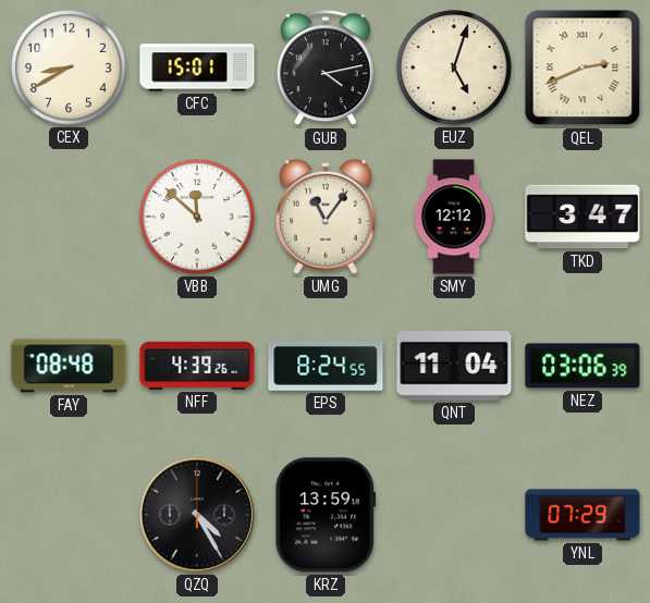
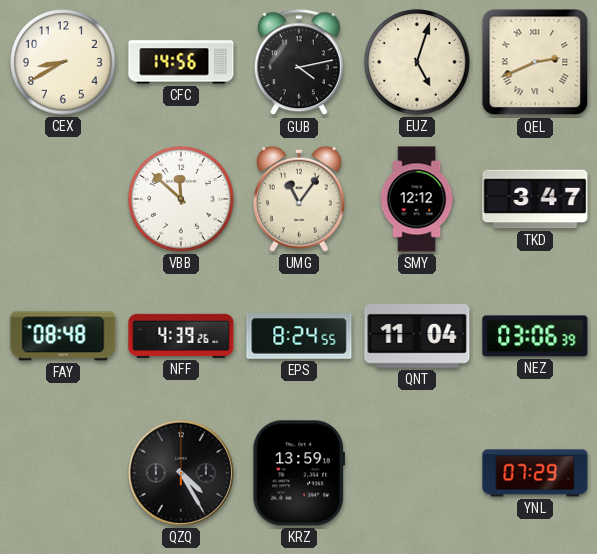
CFC: 15:01 -> 14:56
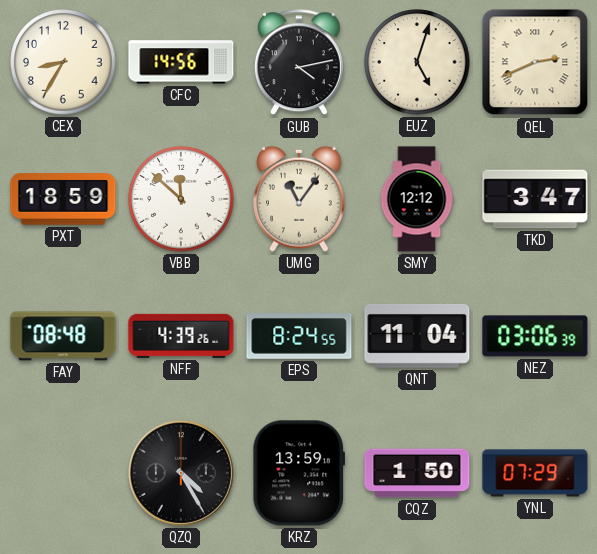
CEX: 8:40 -> 8:35
PXT: none -> 18:59
CQZ: none -> 1:50
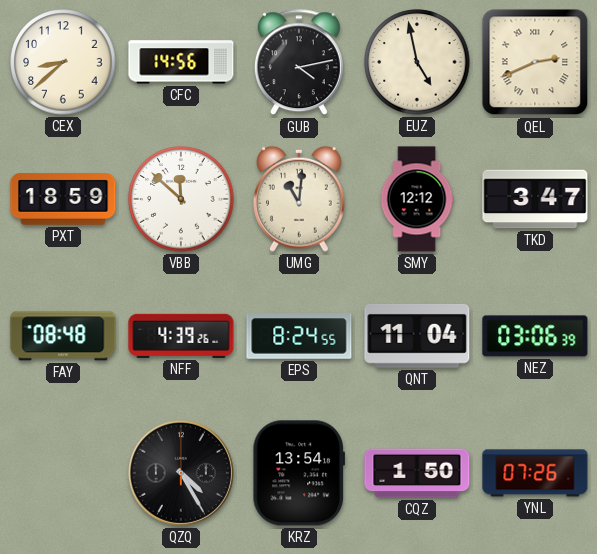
CEX: 8:35 -> 8:38
EUZ: 5:03 -> 4:58
UMG: 11:06 -> 11:01
KRZ: 13:59 -> 13:54
YNL: 07:29 -> 07:26
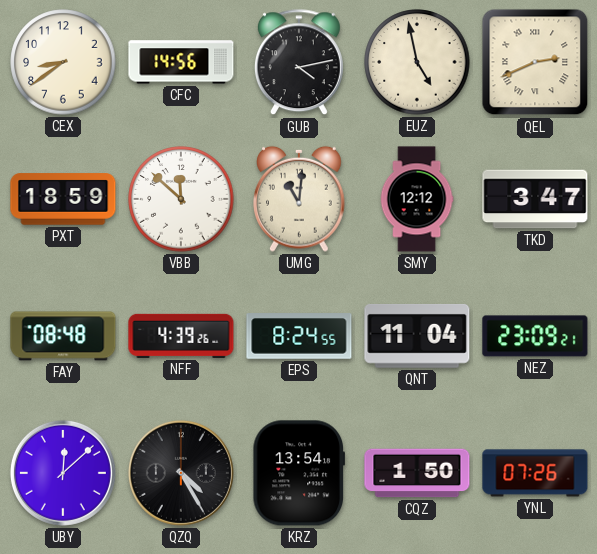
CEX: 8:38 -> 8:39
NEZ: 03:06 -> 23:09
UBY: none -> 12:08
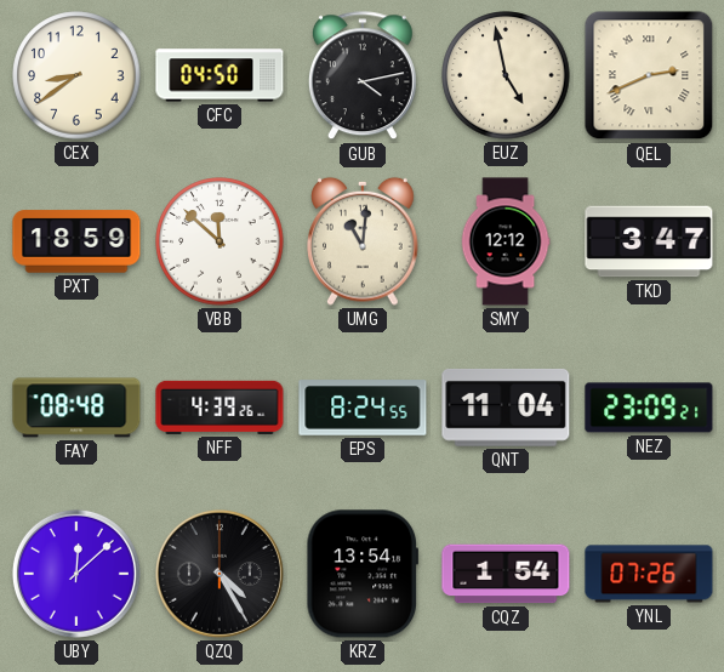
CFC: 14:56 -> 04:50
CQZ: 1:50 -> 1:54
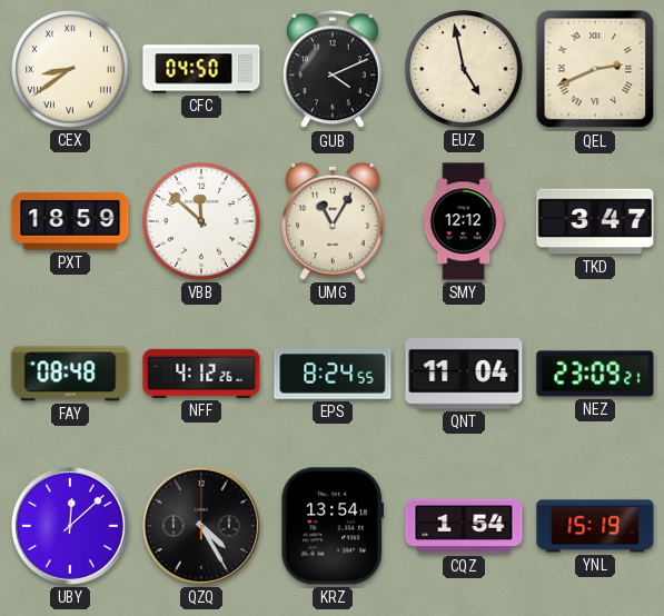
CEX numerals: Arabic -> Roman
GUB: 4:13 -> 4:11
UMG: 11:01 -> 11:05
NFF: 4:39 -> 4:12
YNL: 07:26 -> 15:19
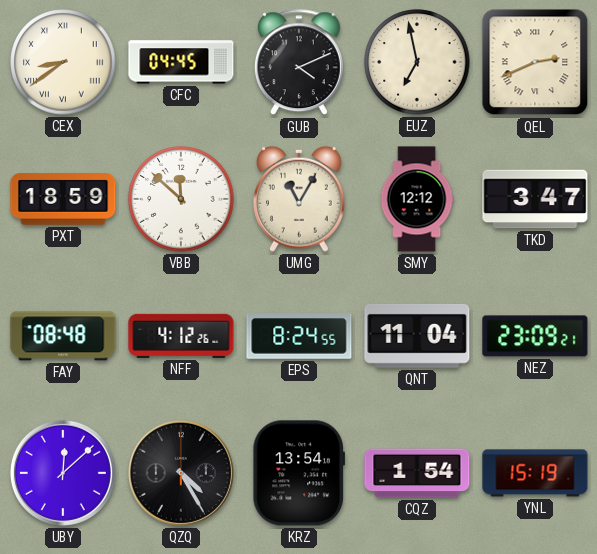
CFC: 04:50 -> 04:45
EUZ: 4:58 -> 6:58
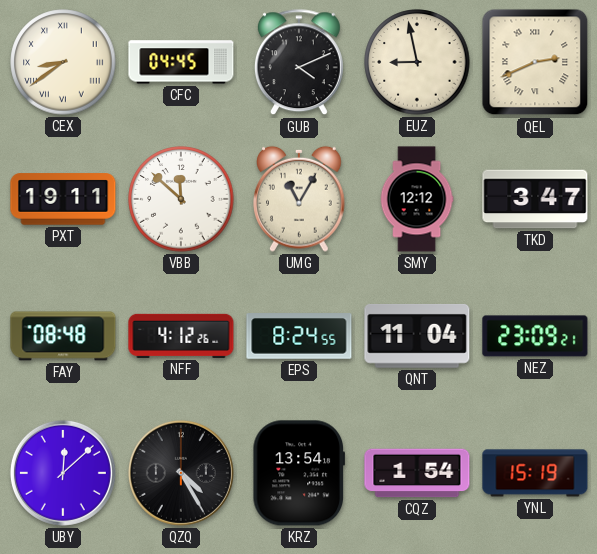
EUZ: 6:58 -> 8:58
PXT: 18:59 -> 19:11
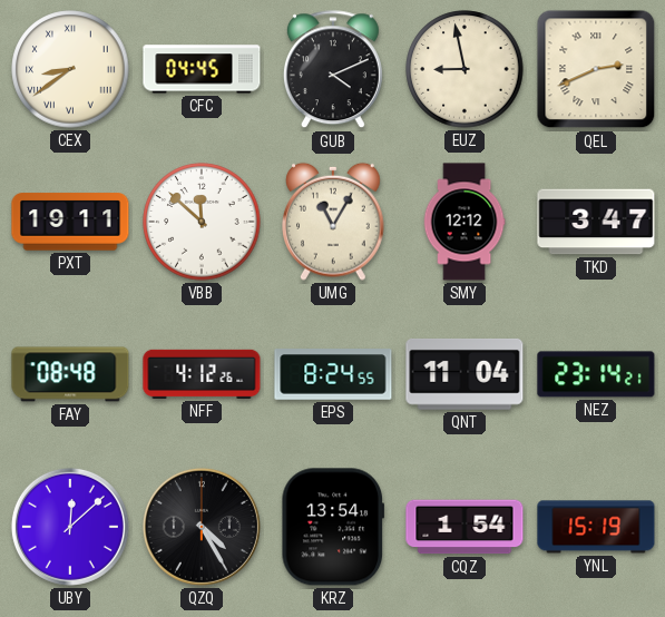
NEZ: 23:09 -> 23:14
